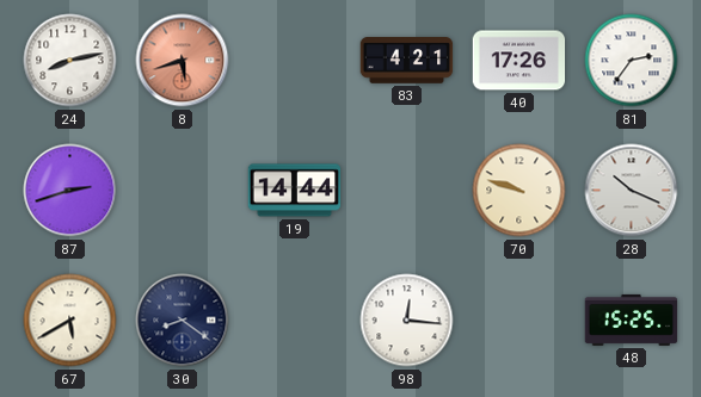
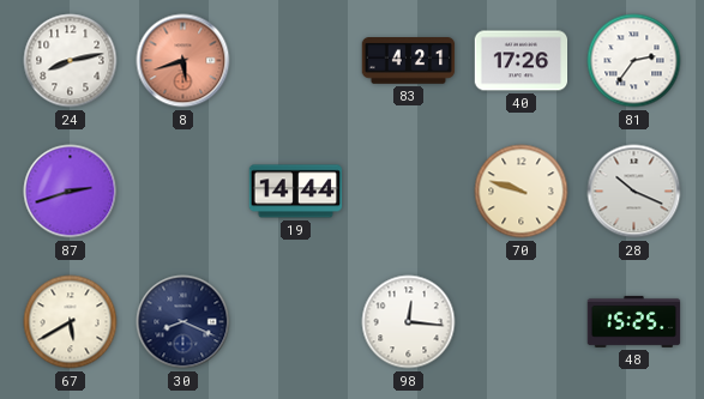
30: 8:21 -> 8:19
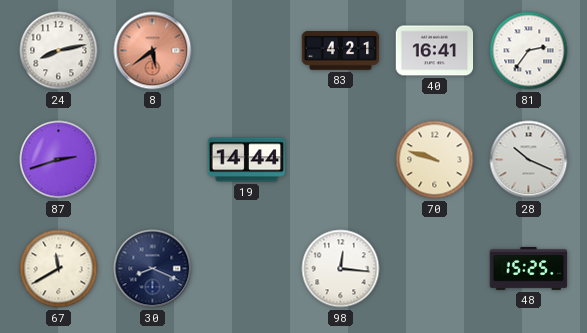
8: 5:42 -> 5:39
40: 17:26 -> 16:41
67: 5:40 -> 11:40
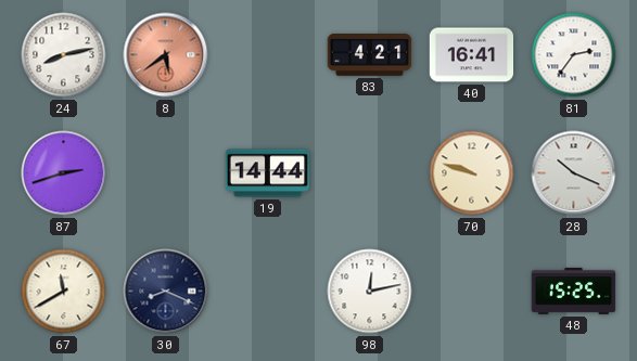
98: 12:16 -> 12:13
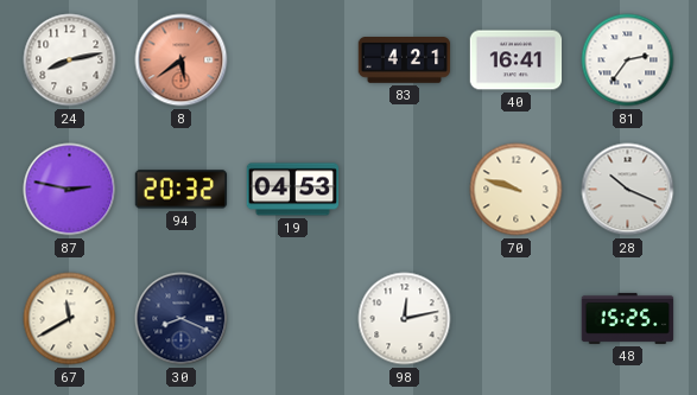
87: 2:42 -> 2:47
94: none -> 20:32
19: 14:44 -> 04:53
